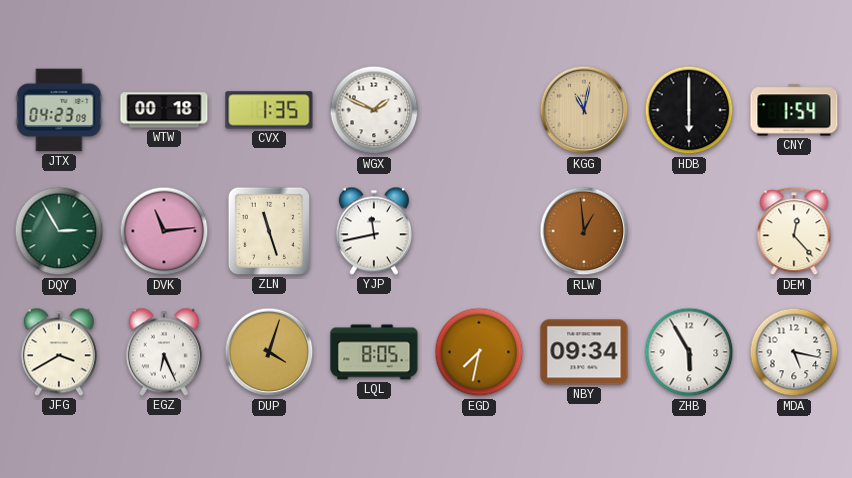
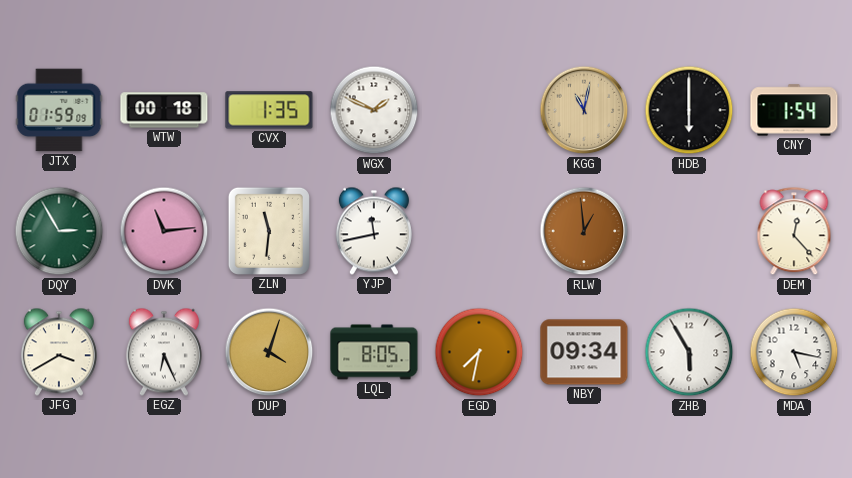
JTX: 04:23 -> 01:59
ZLN: 11:27 -> 11:31
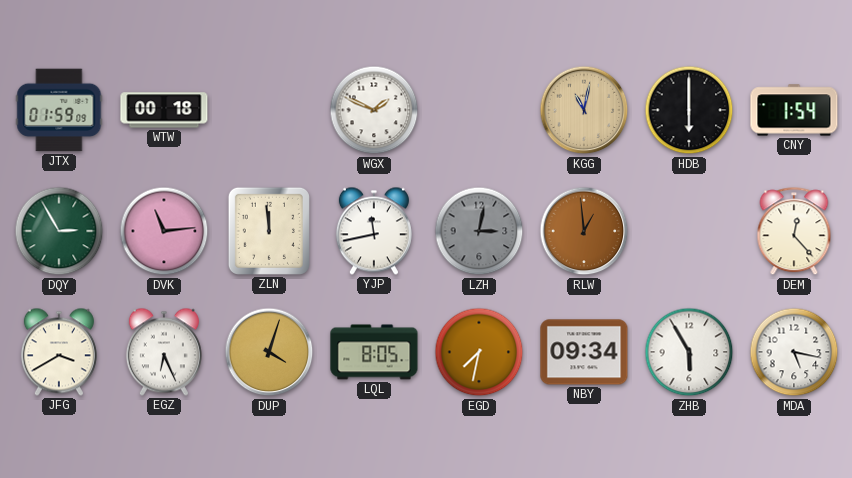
CVX: 1:35 -> none
ZLN: 11:31 -> 11:59
LZH: none -> 3:02
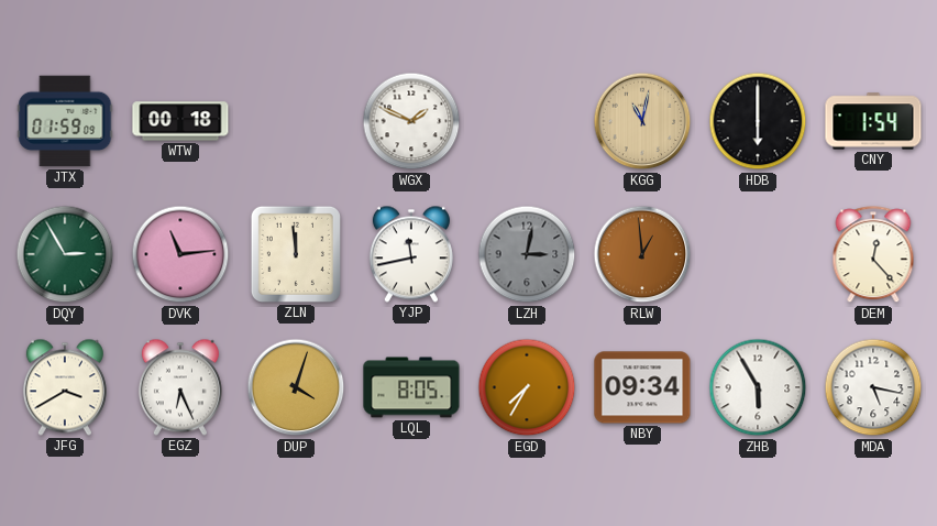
EGD: 7:32 -> 7:35
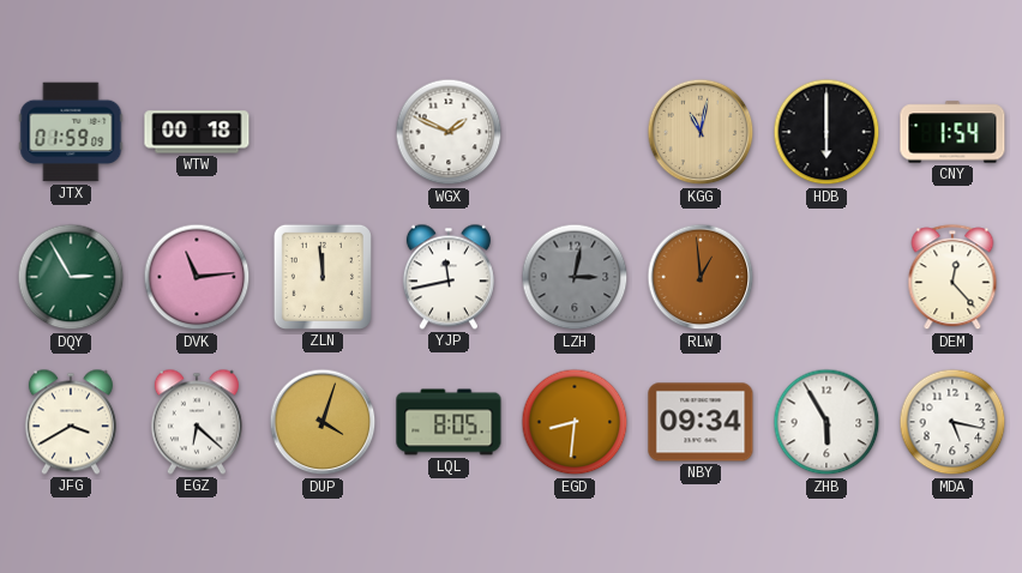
EGZ: 6:26 -> 6:22
EGD: 7:35 -> 8:31
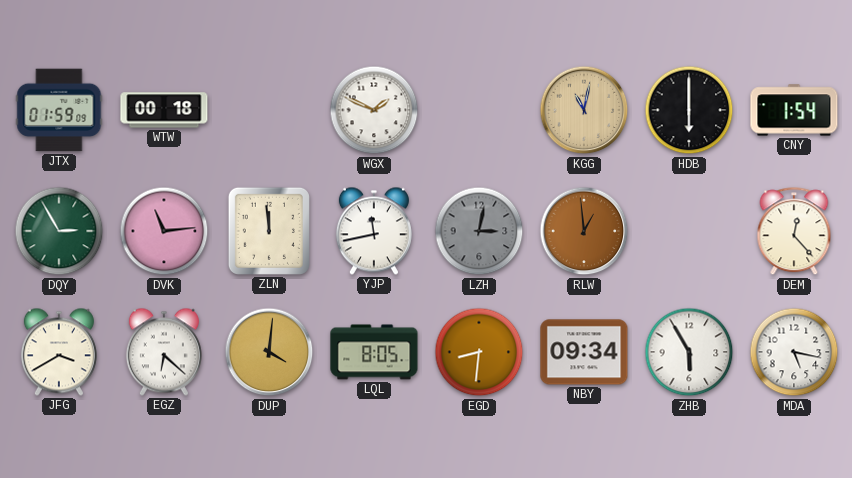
DUP: 4:03 -> 4:01
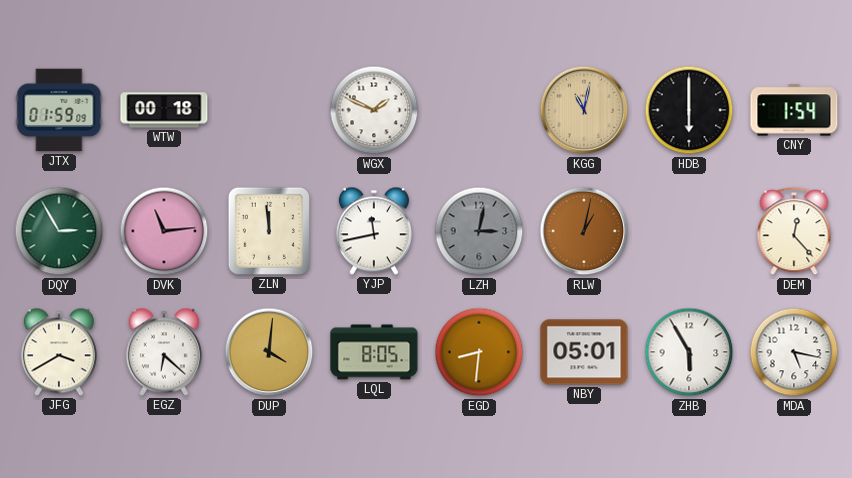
RLW: 12:59 -> 1:02
NBY: 09:34 -> 05:01
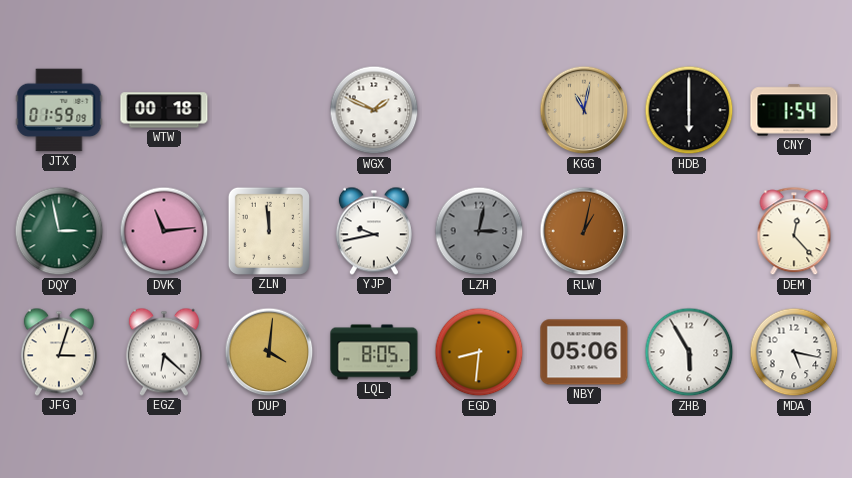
DQY: 2:55 -> 2:58
YJP: 11:43 -> 9:43
JFG: 3:40 -> 3:03
NBY: 05:01 -> 05:06
